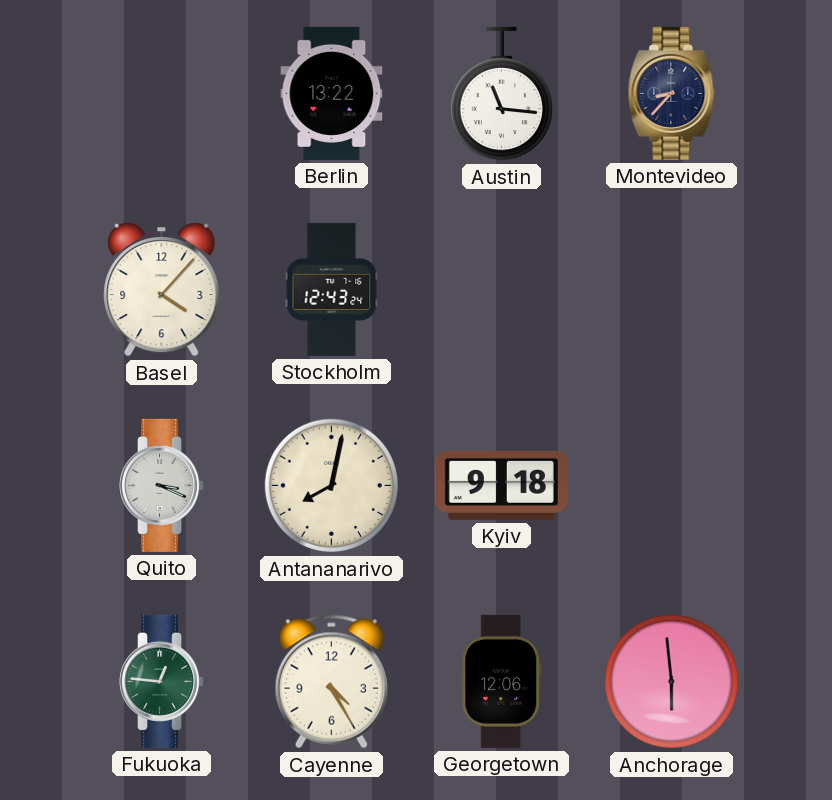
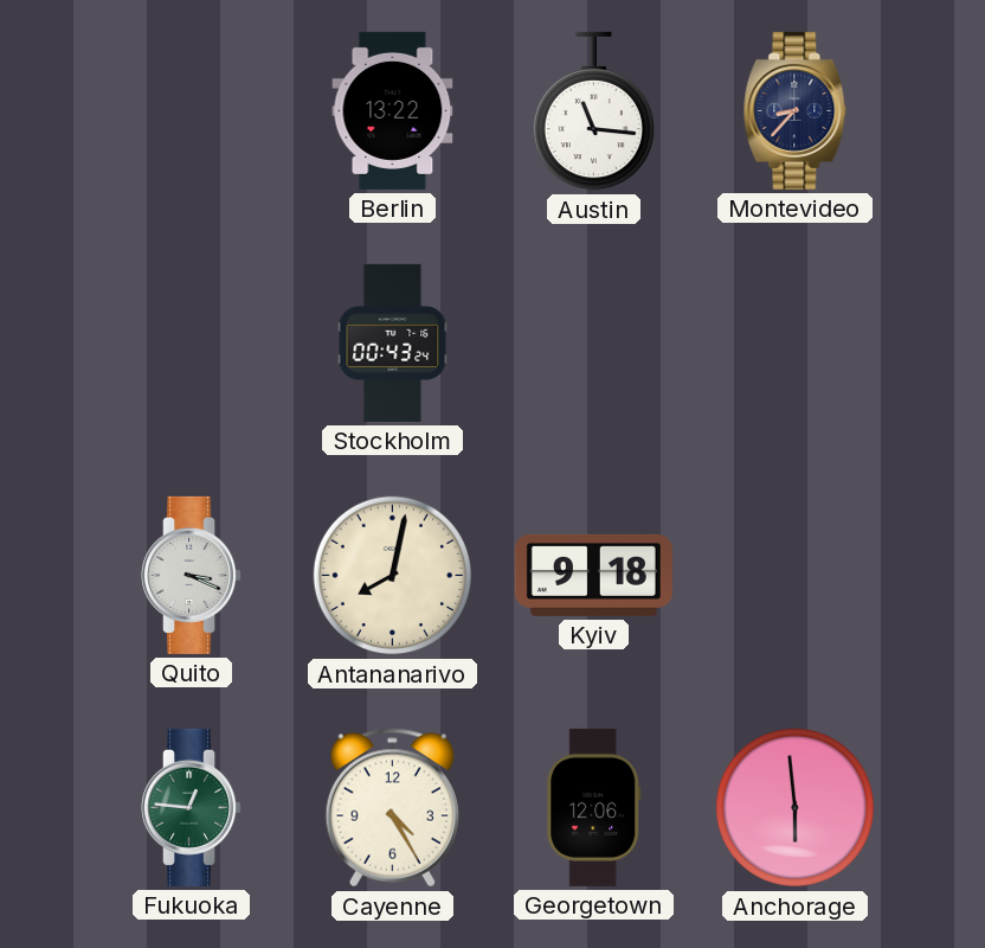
Basel: 4:07 -> none
Stockholm: 12:43 -> 00:43
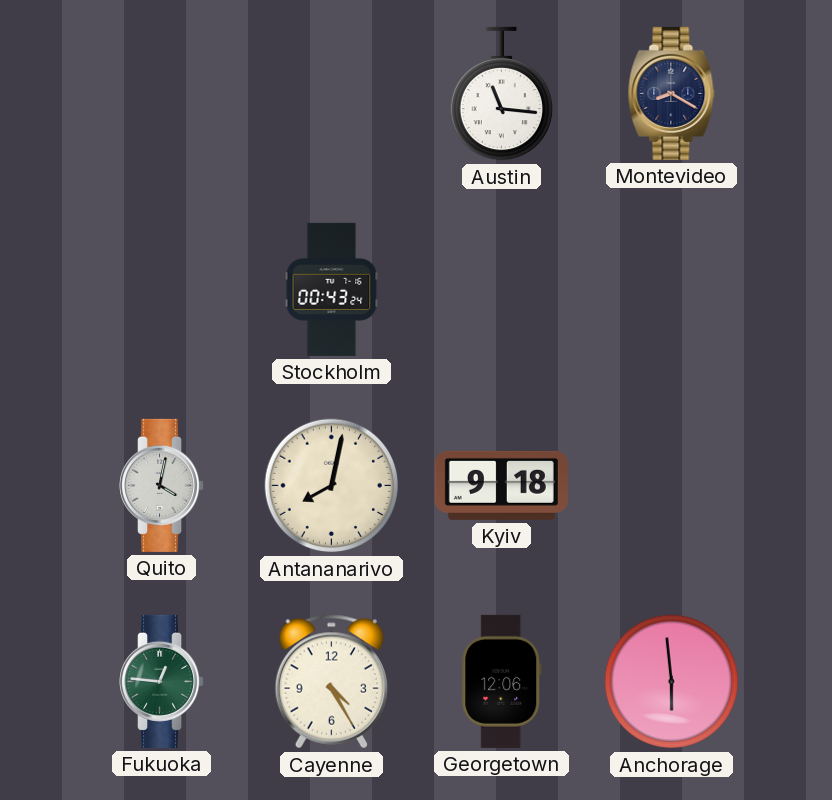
Berlin: 13:22 -> none
Montevideo: 8:37 -> 8:20
Quito: 3:19 -> 4:02
